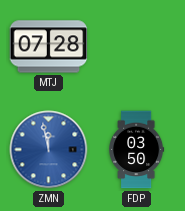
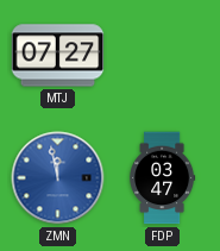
MTJ: 07:28 -> 07:27
FDP: 03:50 -> 03:47
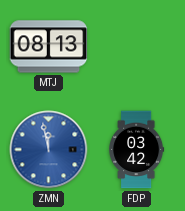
MTJ: 07:27 -> 08:13
FDP: 03:47 -> 03:42
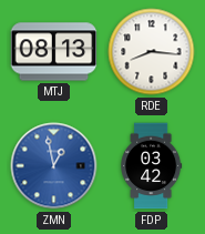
RDE: none -> 8:16
ZMN: 11:58 -> 12:58
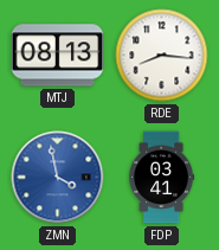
ZMN: 12:58 -> 3:58
FDP: 03:42 -> 03:41
